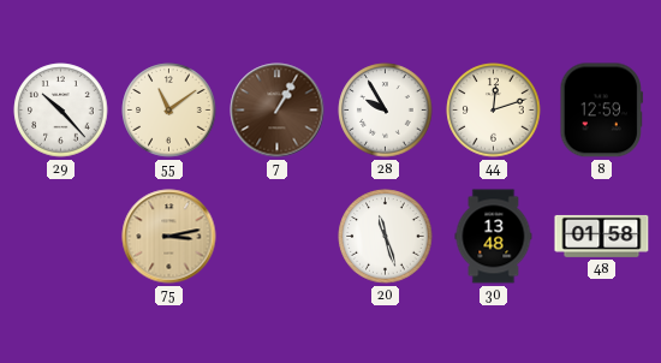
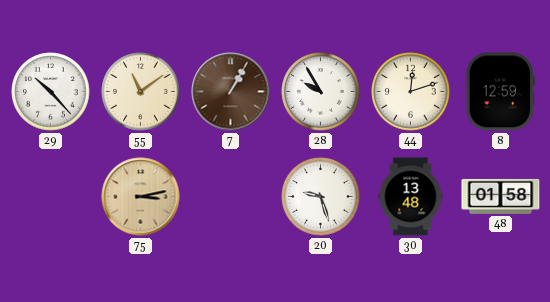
20: 11:27 -> 9:27
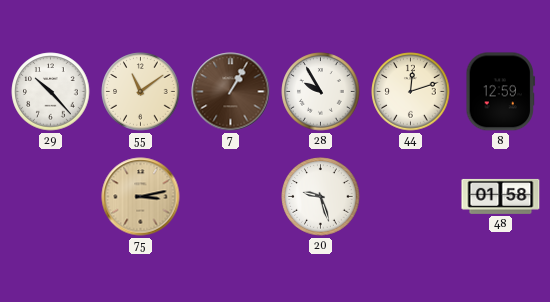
30: 13:48 -> none
